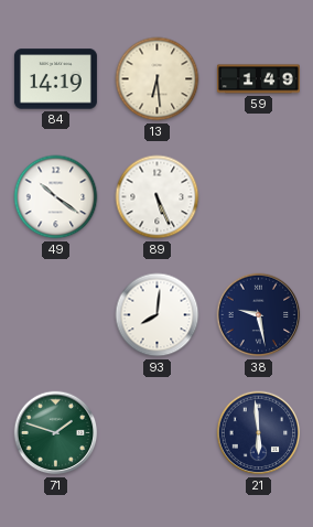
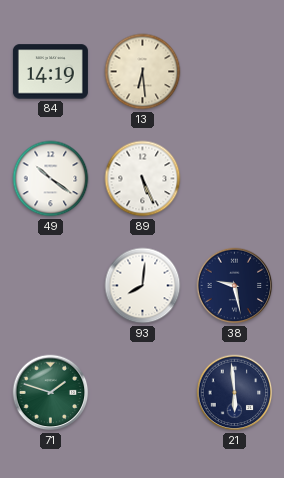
59: 1:49 -> none
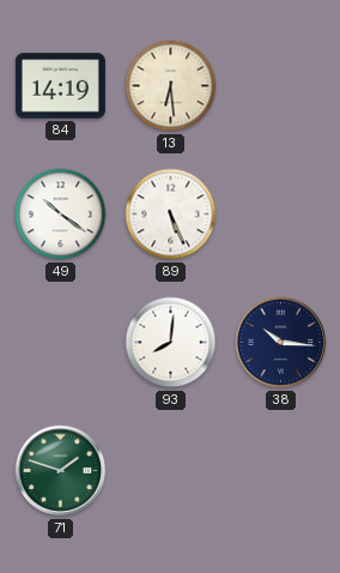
38: 9:28 -> 10:16
21: 5:59 -> none
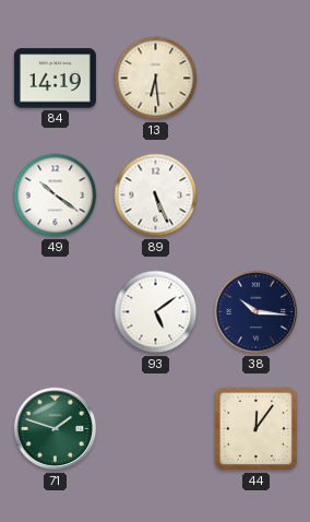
93: 8:01 -> 5:09
44: none -> 12:06
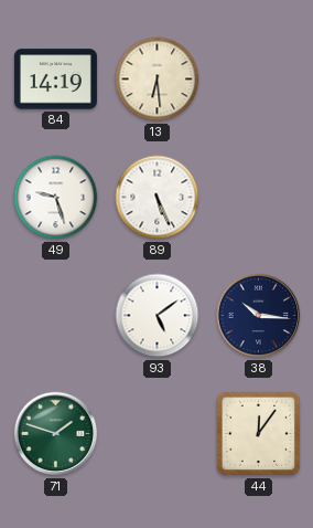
49: 10:21 -> 9:27
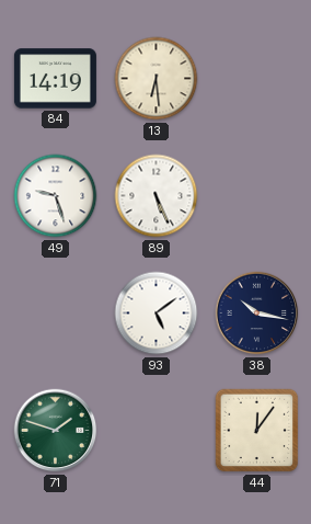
38: 10:16 -> 10:17
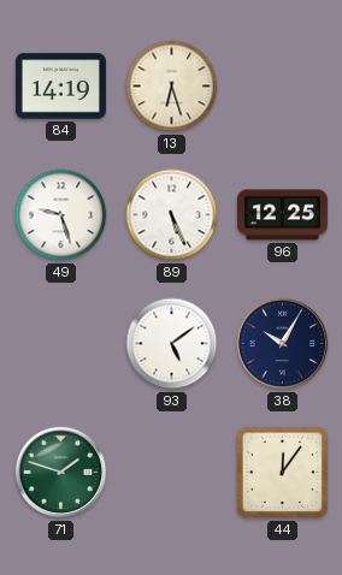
13: 6:29 -> 6:27
96: none -> 12:25
38: 10:17 -> 10:05
